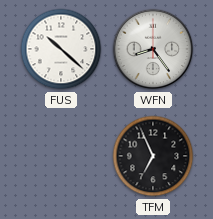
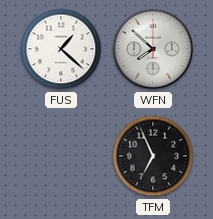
FUS: 10:22 -> 1:22
WFN: 8:24 -> 7:52
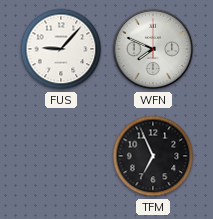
FUS: 1:22 -> 9:07
WFN: 7:52 -> 7:49
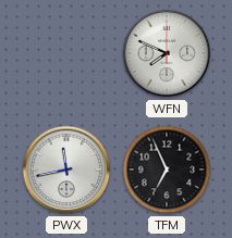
FUS: 9:07 -> none
PWX: none -> 11:43
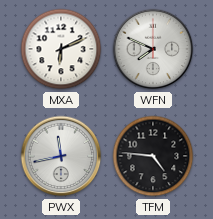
MXA: none -> 6:11
TFM: 6:56 -> 4:46
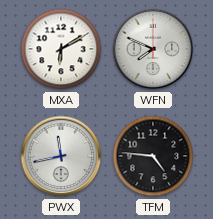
MXA: 6:11 -> 6:10
